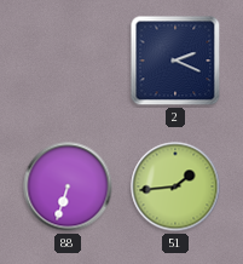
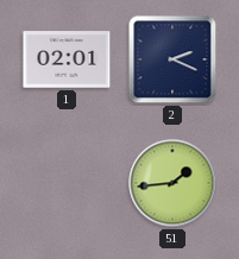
1: none -> 02:01
88: 6:33 -> none
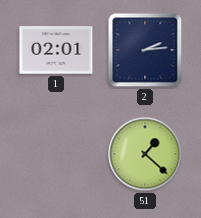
2: 2:19 -> 2:14
51: 1:44 -> 1:22
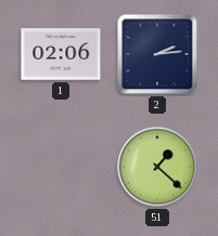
1: 02:01 -> 02:06
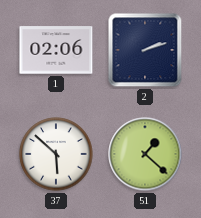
2: 2:14 -> 2:12
37: none -> 5:52
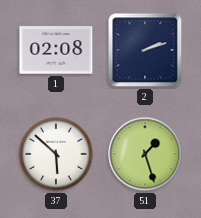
1: 02:06 -> 02:08
51: 1:22 -> 1:27
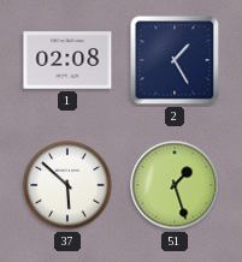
2: 2:12 -> 1:25
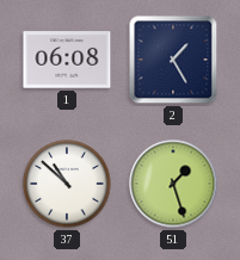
1: 02:08 -> 06:08
37: 5:52 -> 10:52
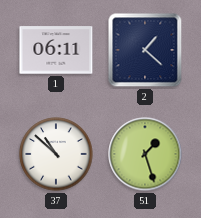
1: 06:08 -> 06:11
2: 1:25 -> 1:22
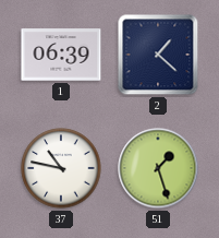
1: 06:11 -> 06:39
37: 10:52 -> 10:47
